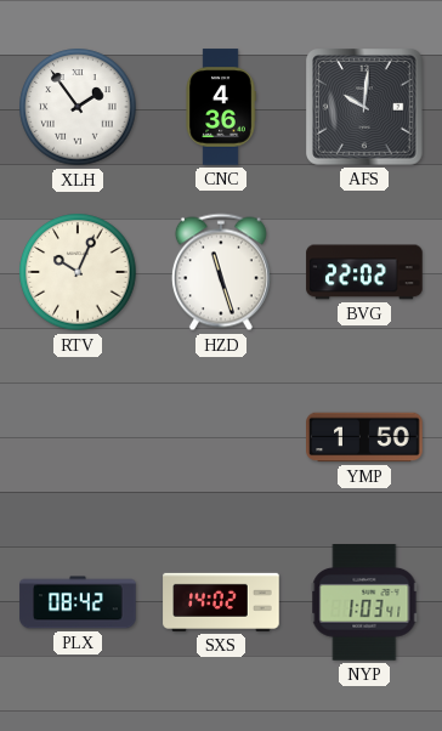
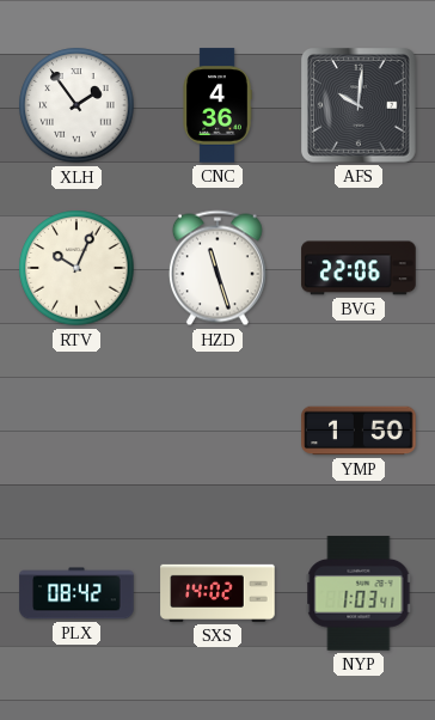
BVG: 22:02 -> 22:06
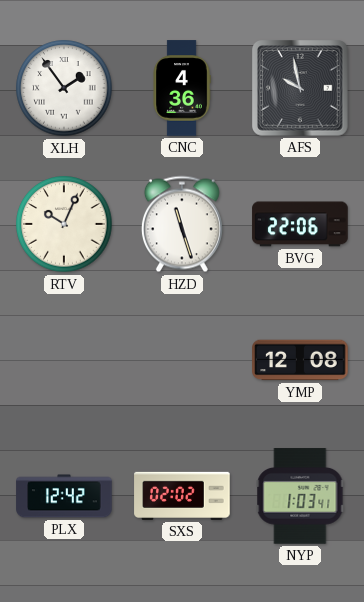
AFS: 10:01 -> 9:58
YMP: 1:50 -> 12:08
PLX: 08:42 -> 12:42
SXS: 14:02 -> 02:02
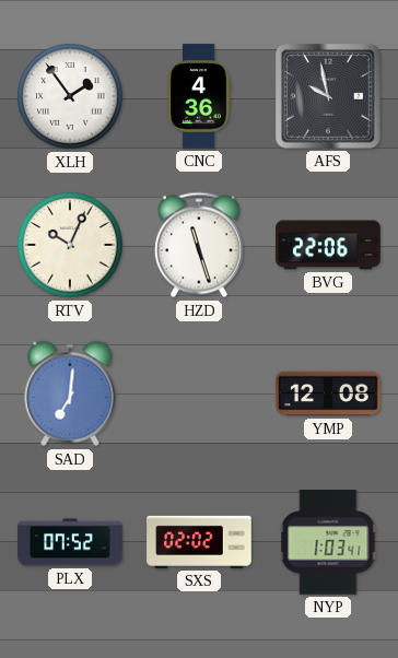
SAD: none -> 7:01
PLX: 12:42 -> 07:52
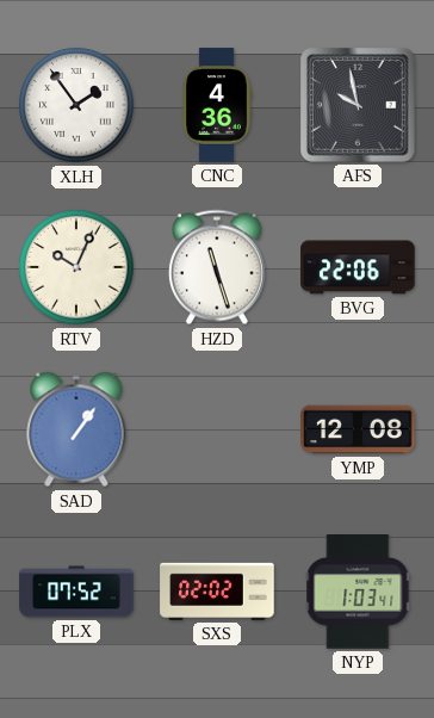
SAD: 7:01 -> 1:06
